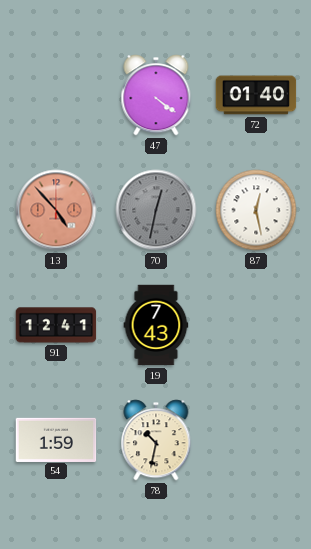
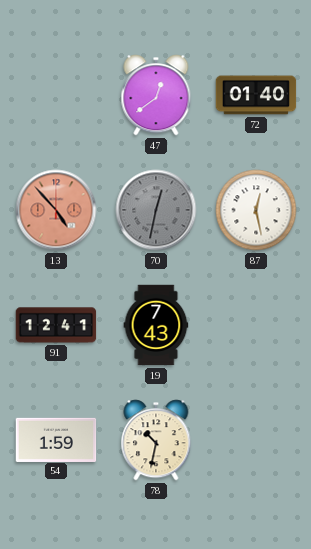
47: 4:21 -> 12:39
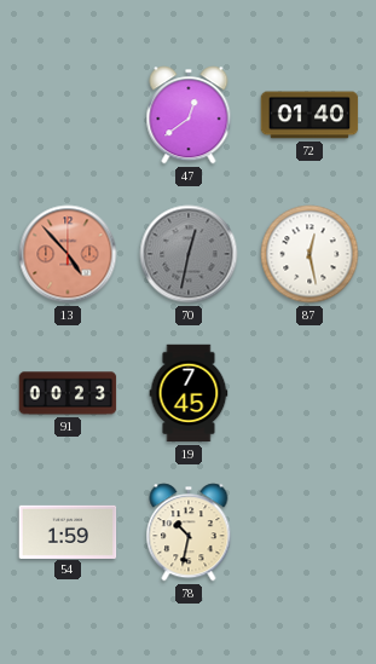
91: 12:41 -> 00:23
19: 7:43 -> 7:45
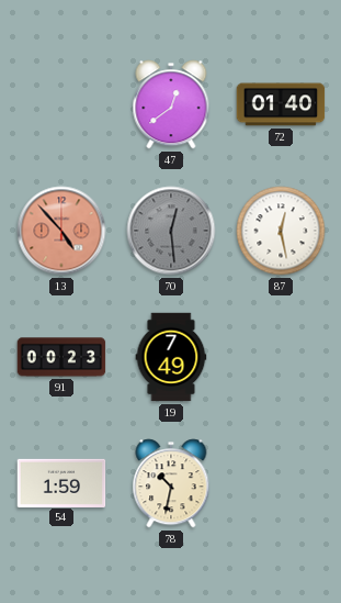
70: 12:32 -> 12:29
19: 7:45 -> 7:49
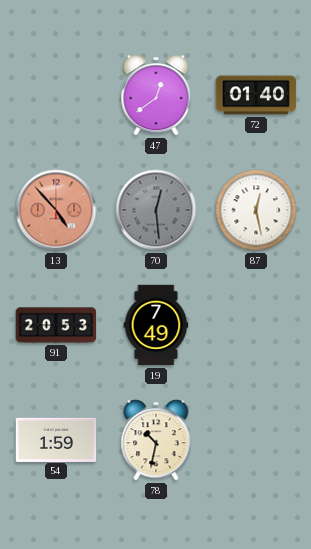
91: 00:23 -> 20:53
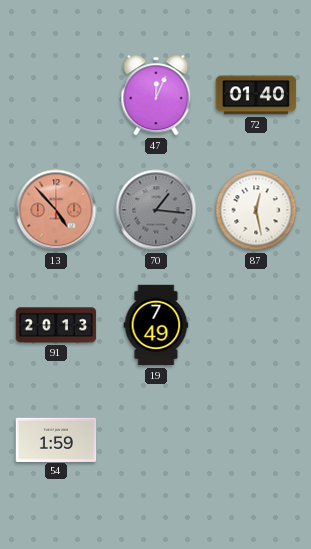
47: 12:39 -> 12:04
70: 12:29 -> 1:16
91: 20:53 -> 20:13
78: 10:32 -> none
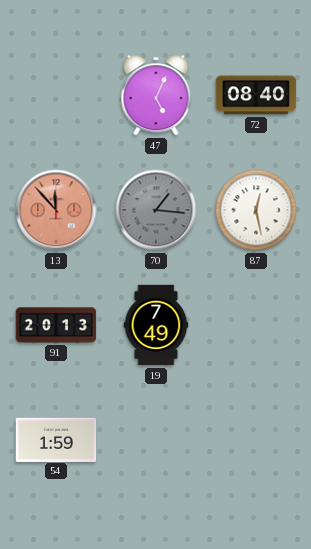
47: 12:04 -> 5:04
72: 01:40 -> 08:40
13: 4:53 -> 11:53
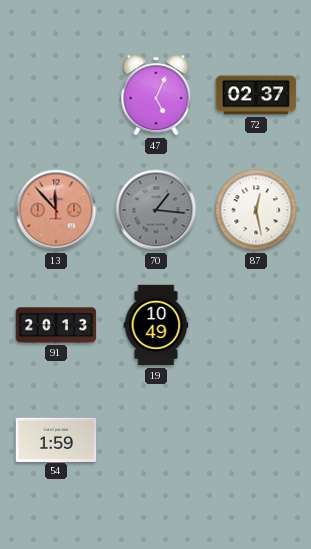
72: 08:40 -> 02:37
19: 7:49 -> 10:49
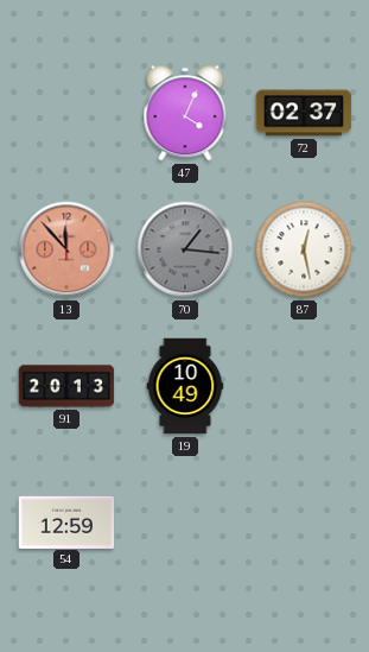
47: 5:04 -> 4:04
54: 1:59 -> 12:59
